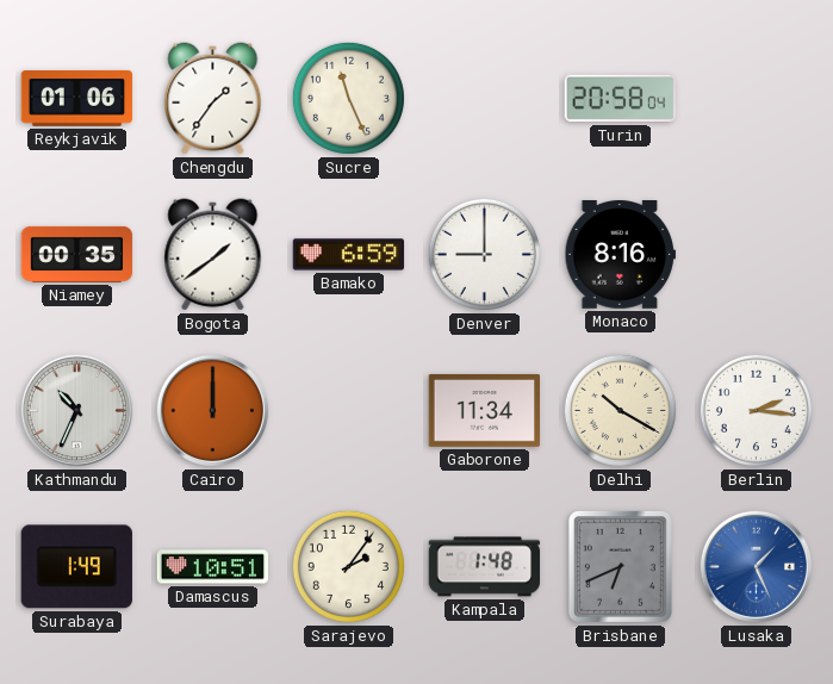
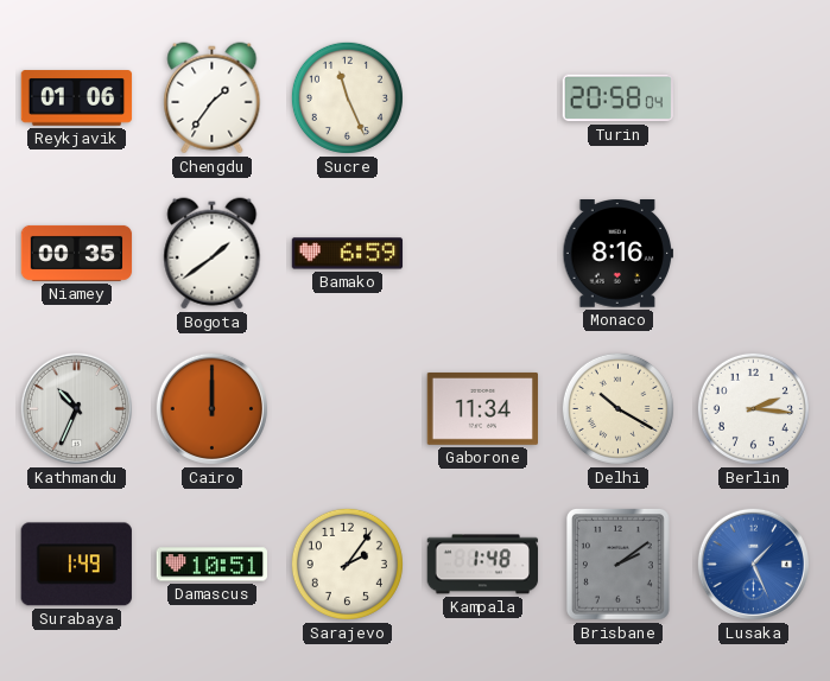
Denver: 9:00 -> none
Brisbane: 6:41 -> 2:09
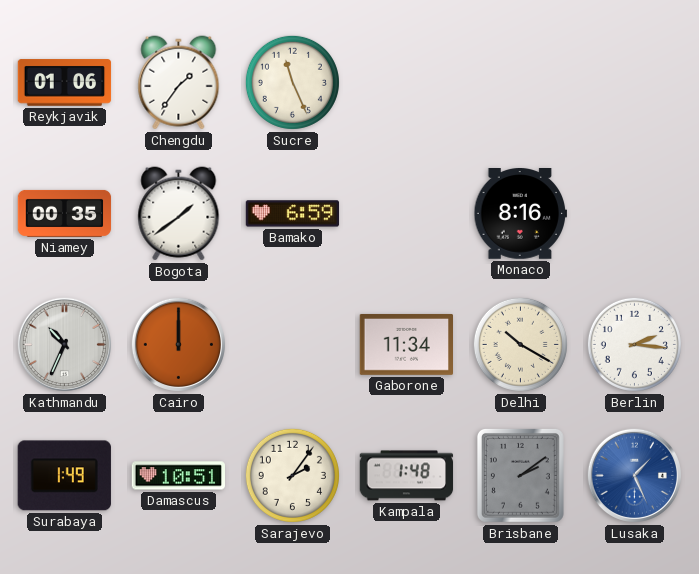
Turin: 20:58 -> none
